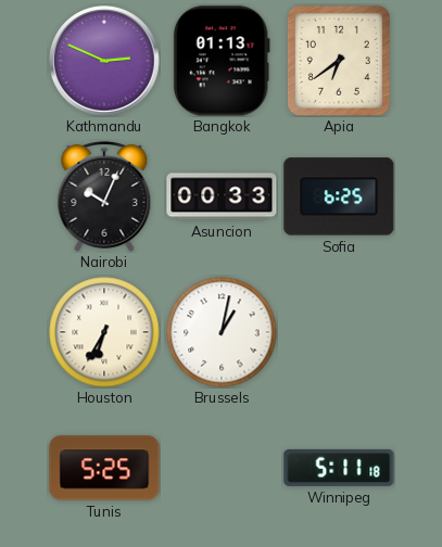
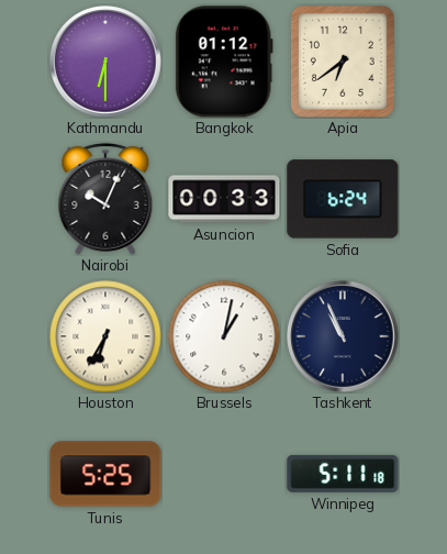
Kathmandu: 2:49 -> 6:30
Bangkok: 01:13 -> 01:12
Sofia: 6:25 -> 6:24
Tashkent: none -> 10:56
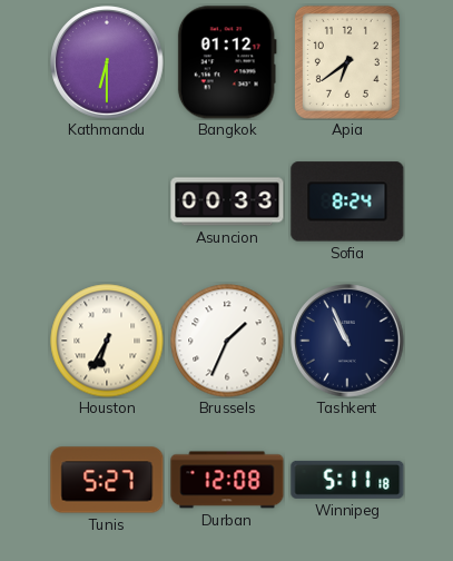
Nairobi: 10:04 -> none
Sofia: 6:24 -> 8:24
Brussels: 1:02 -> 1:34
Tunis: 5:25 -> 5:27
Durban: none -> 12:08
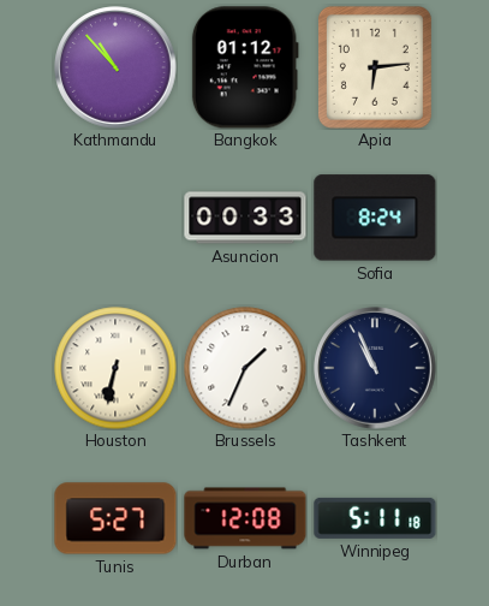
Kathmandu: 6:30 -> 10:53
Apia: 6:39 -> 6:14
Houston: 6:35 -> 6:32
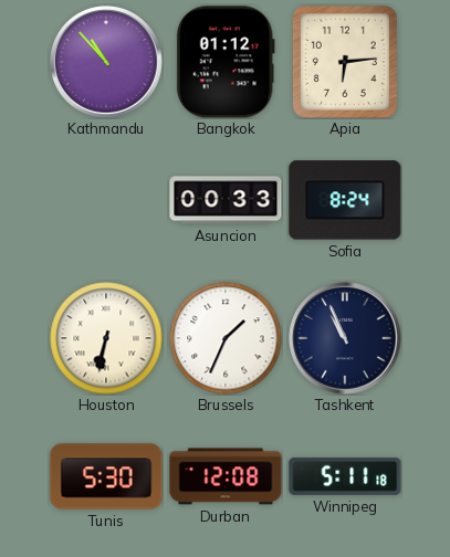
Tunis: 5:27 -> 5:30
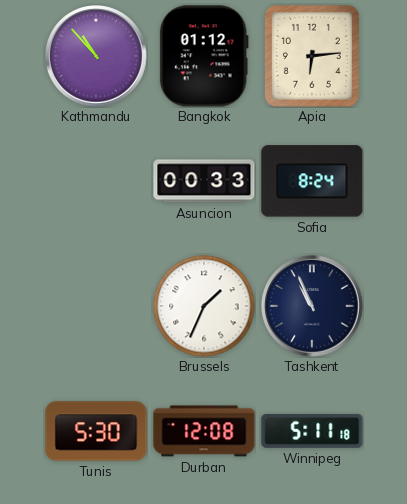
Houston: 6:32 -> none
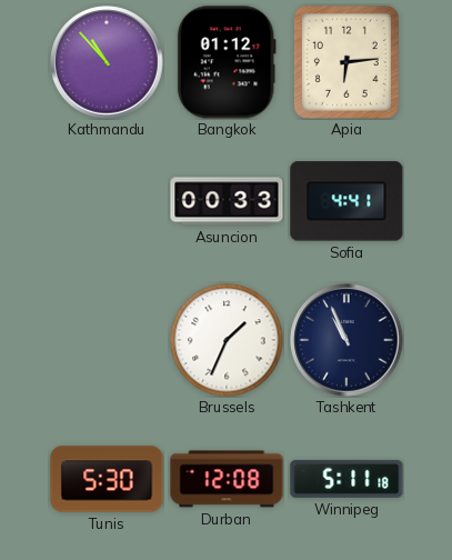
Sofia: 8:24 -> 4:41
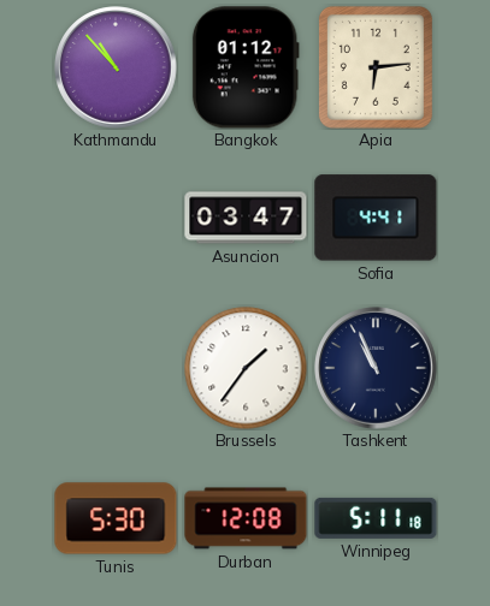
Asuncion: 00:33 -> 03:47
Brussels: 1:34 -> 1:36
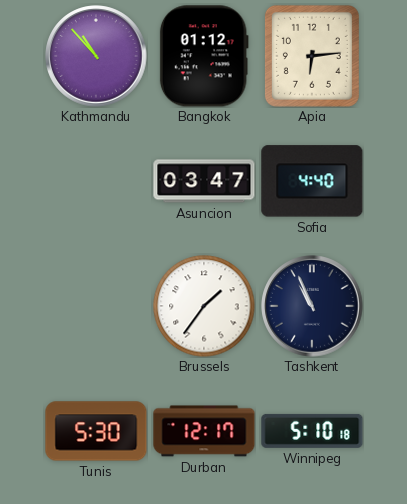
Sofia: 4:41 -> 4:40
Durban: 12:08 -> 12:17
Winnipeg: 5:11 -> 5:10
